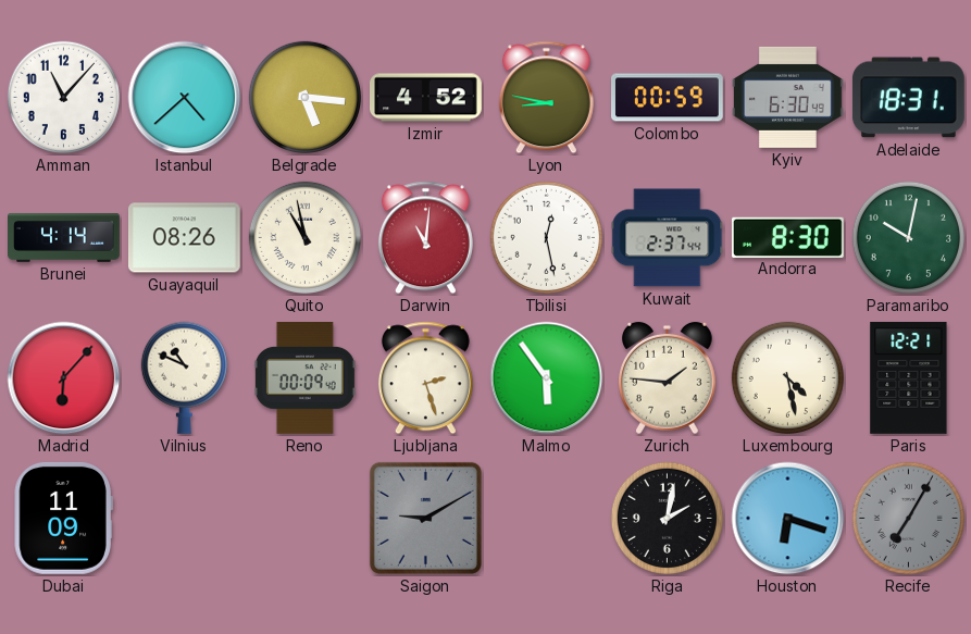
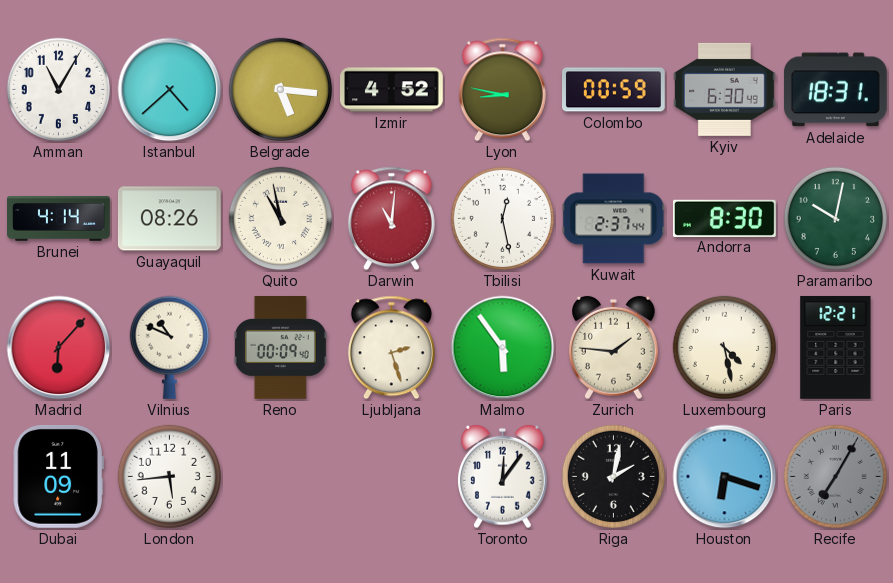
Amman: 11:07 -> 11:05
London: none -> 5:44
Saigon: 9:10 -> none
Toronto: none -> 12:06
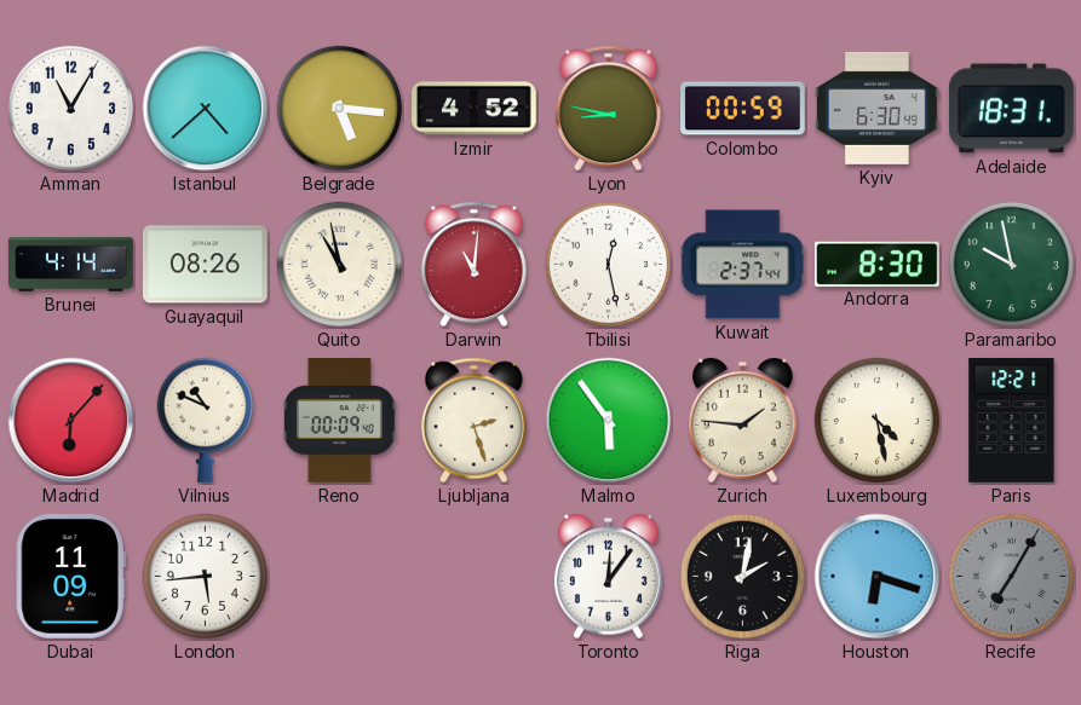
Paramaribo: 10:02 -> 9:58
